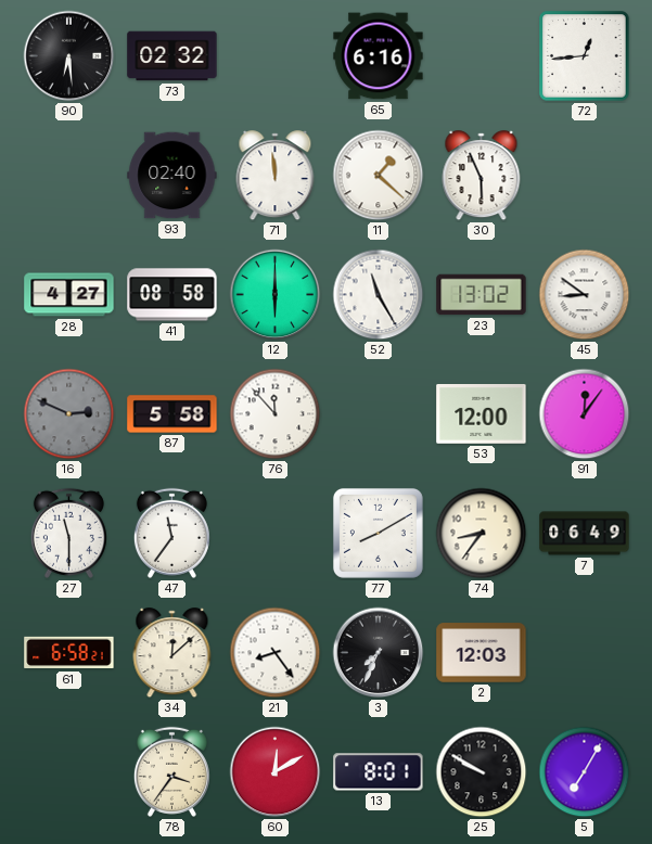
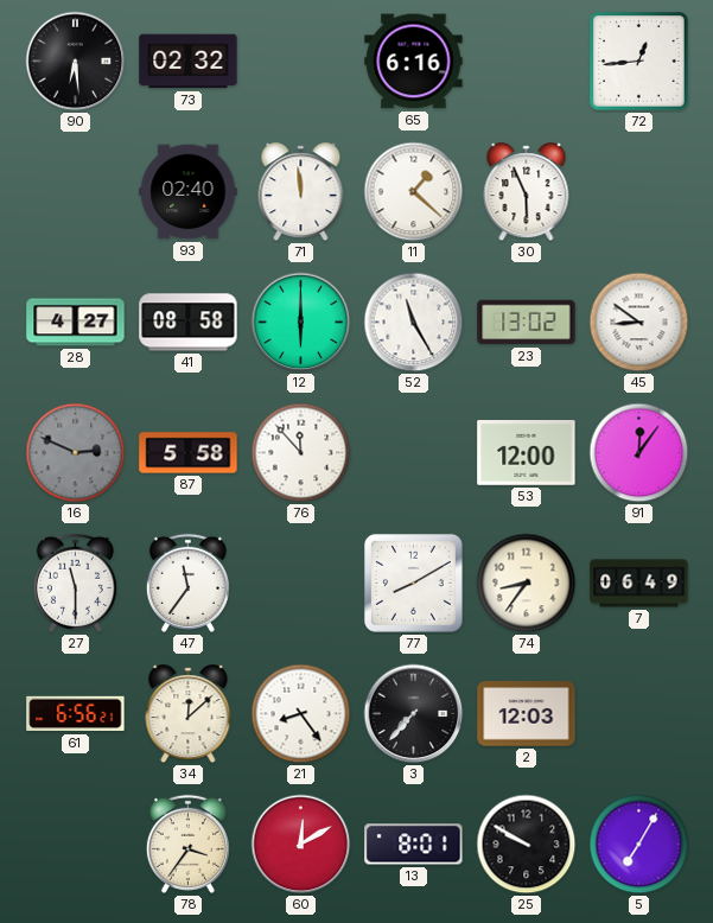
61: 6:58 -> 6:56
3: 7:34 -> 7:37
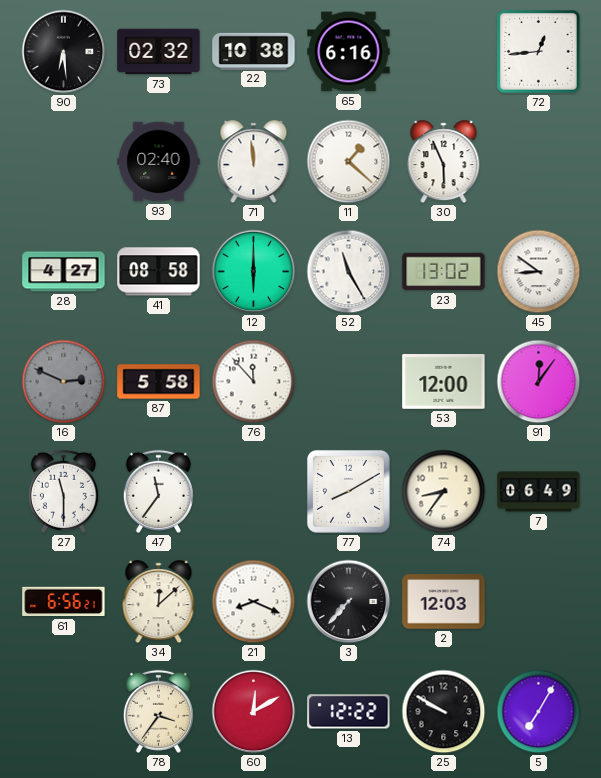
22: none -> 10:38
21: 8:24 -> 8:19
13: 8:01 -> 12:22
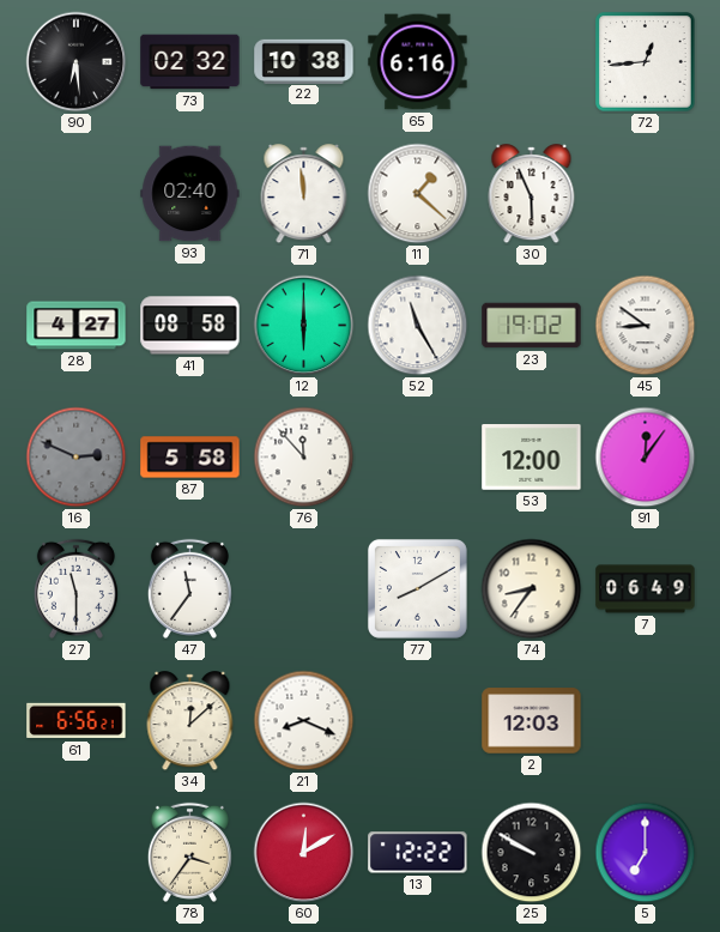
23: 13:02 -> 19:02
3: 7:37 -> none
5: 7:05 -> 7:00
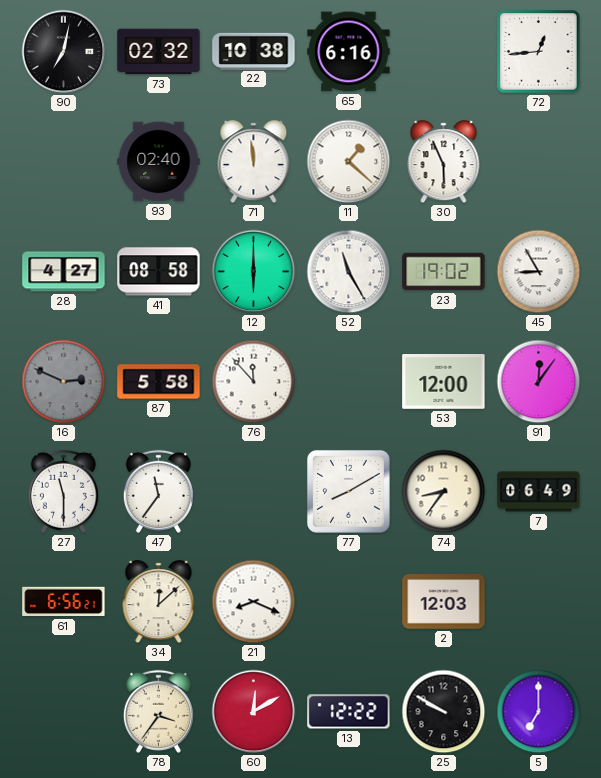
90: 6:29 -> 7:02
45: 8:51 -> 8:55
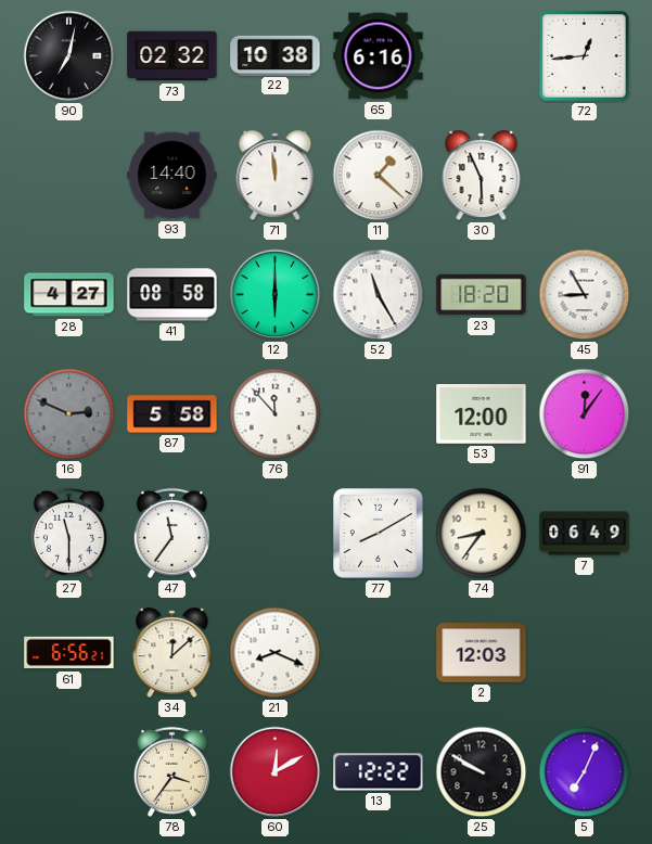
93: 02:40 -> 14:40
23: 19:02 -> 18:20
5: 7:00 -> 7:04
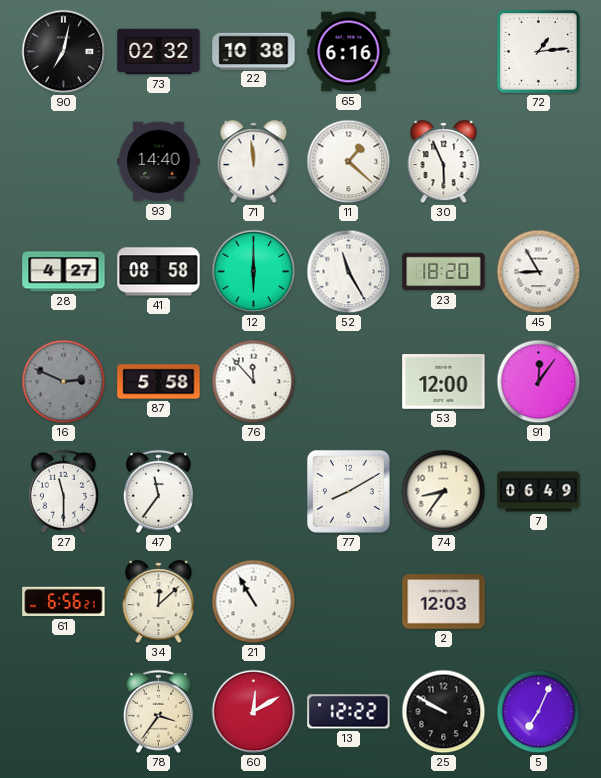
72: 12:44 -> 1:14
21: 8:19 -> 10:55
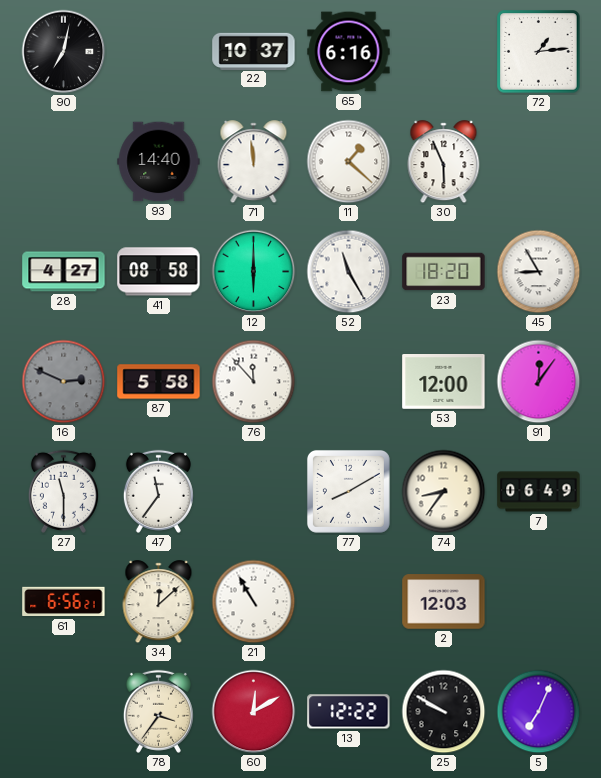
73: 02:32 -> none
22: 10:38 -> 10:37
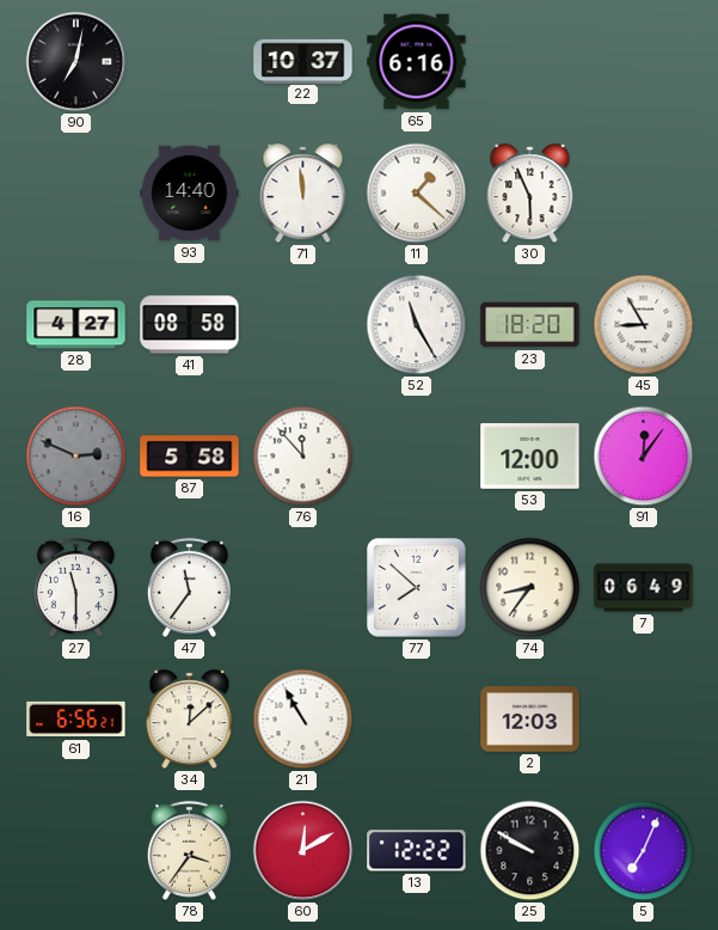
72: 1:14 -> none
12: 6:00 -> none
77: 8:10 -> 7:52
